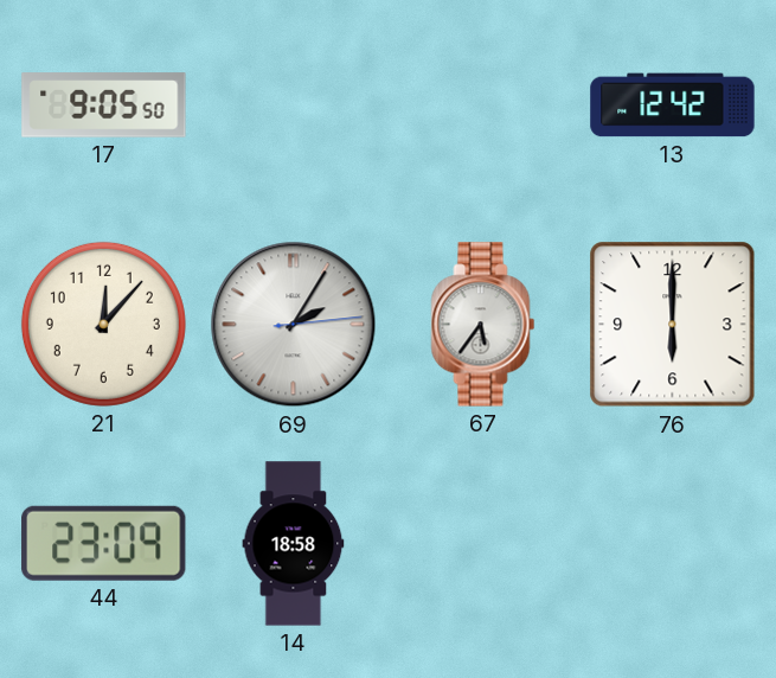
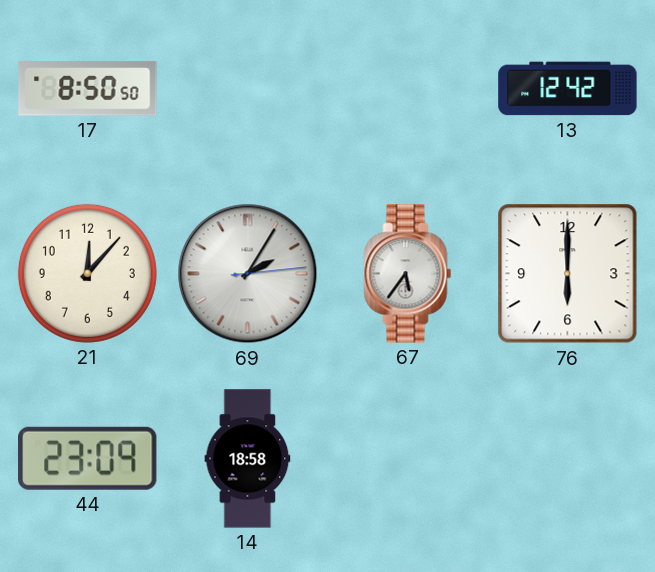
17: 9:05 -> 8:50
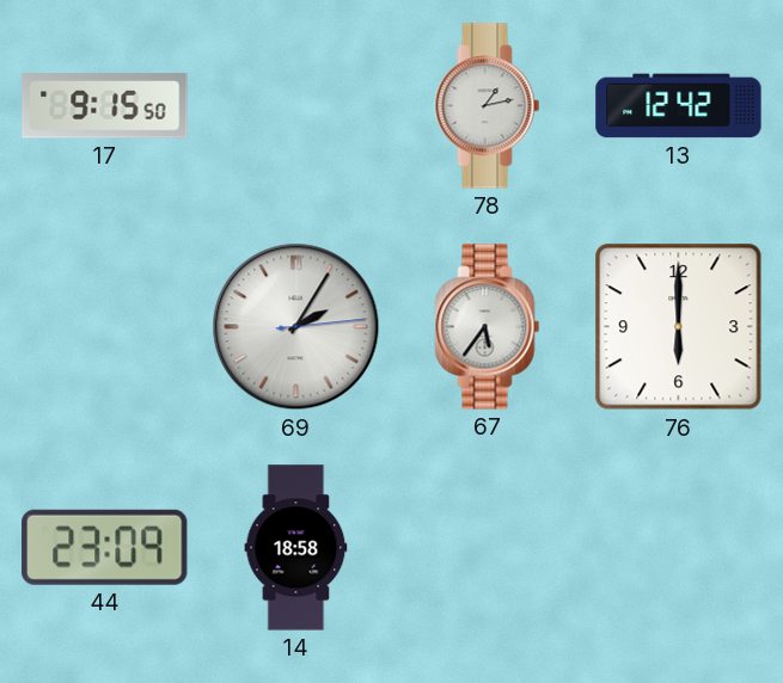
17: 8:50 -> 9:15
78: none -> 1:13
21: 12:07 -> none
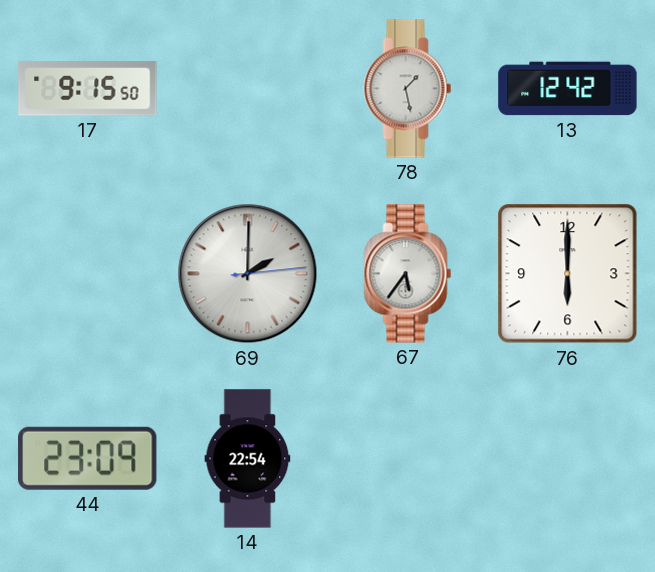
78: 1:13 -> 1:28
69: 2:05 -> 2:00
14: 18:58 -> 22:54
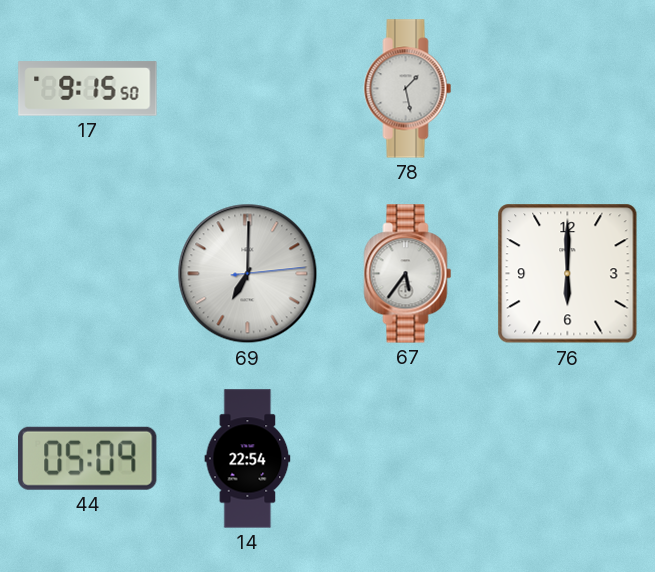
13: 12:42 -> none
69: 2:00 -> 7:00
44: 23:09 -> 05:09
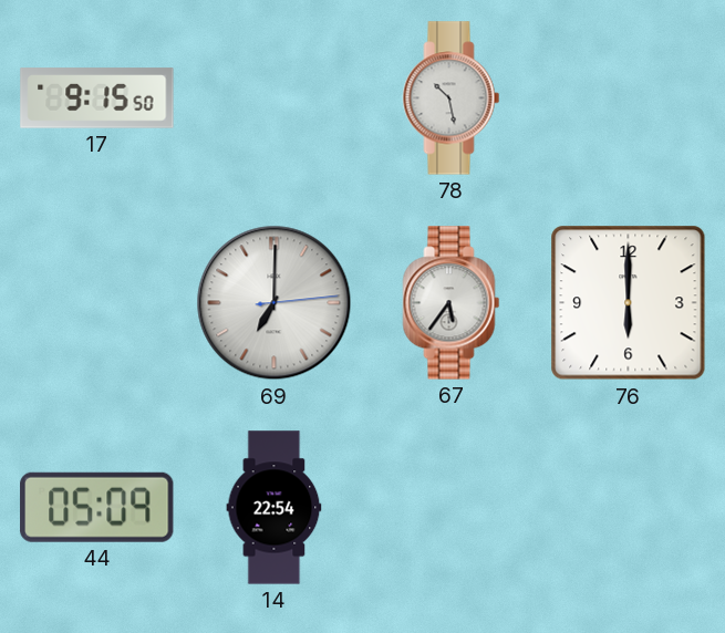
78: 1:28 -> 10:28
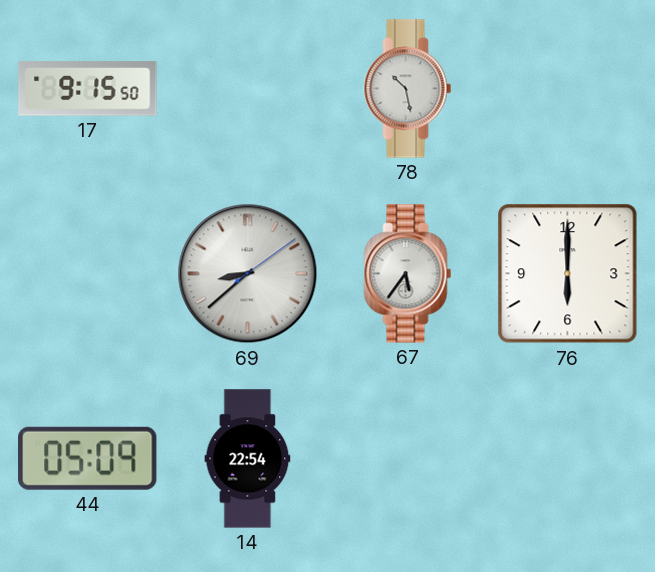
69: 7:00 -> 8:38
